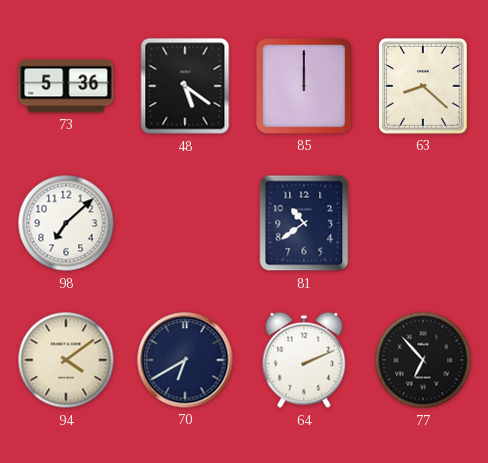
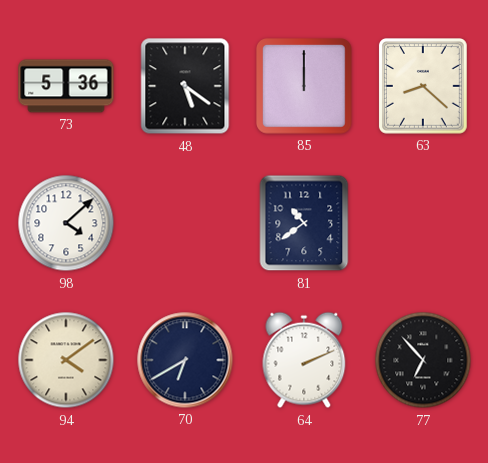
98: 7:08 -> 4:08
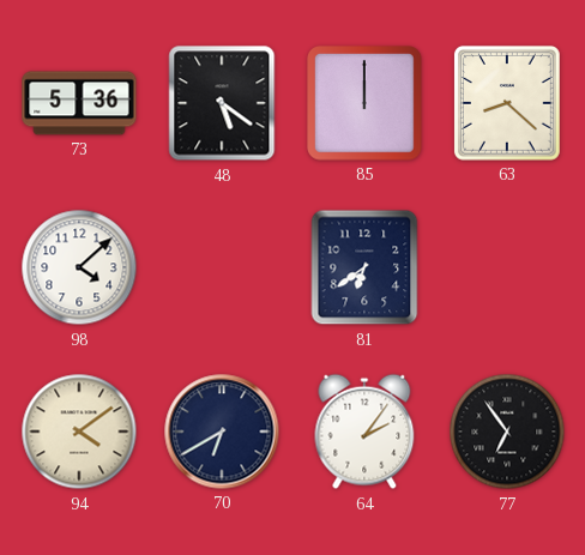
81: 10:39 -> 6:39
64: 2:11 -> 2:06
77: 6:53 -> 6:54
